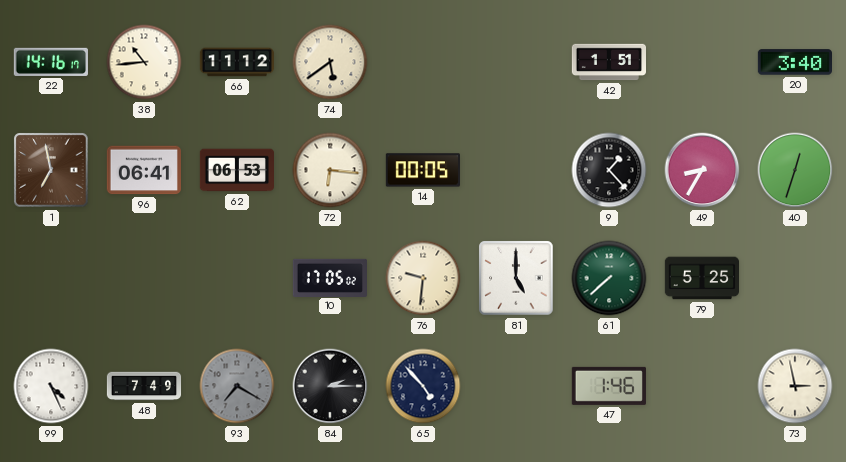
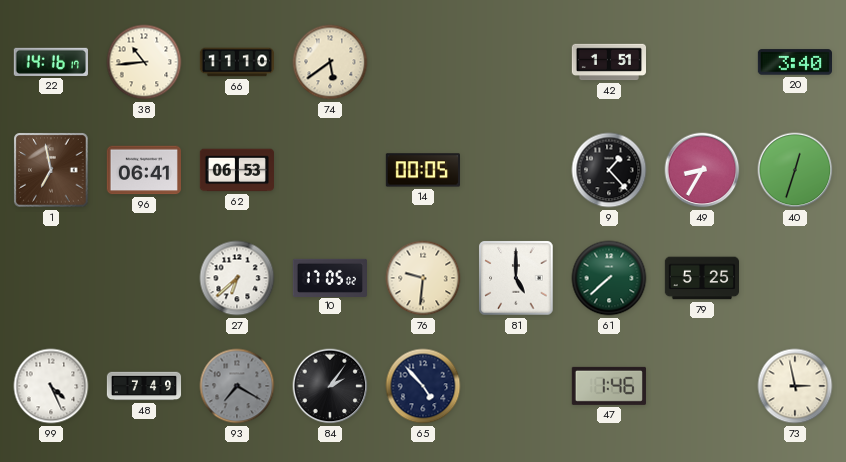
66: 11:12 -> 11:10
72: 6:16 -> none
27: none -> 6:38
84: 2:15 -> 2:06
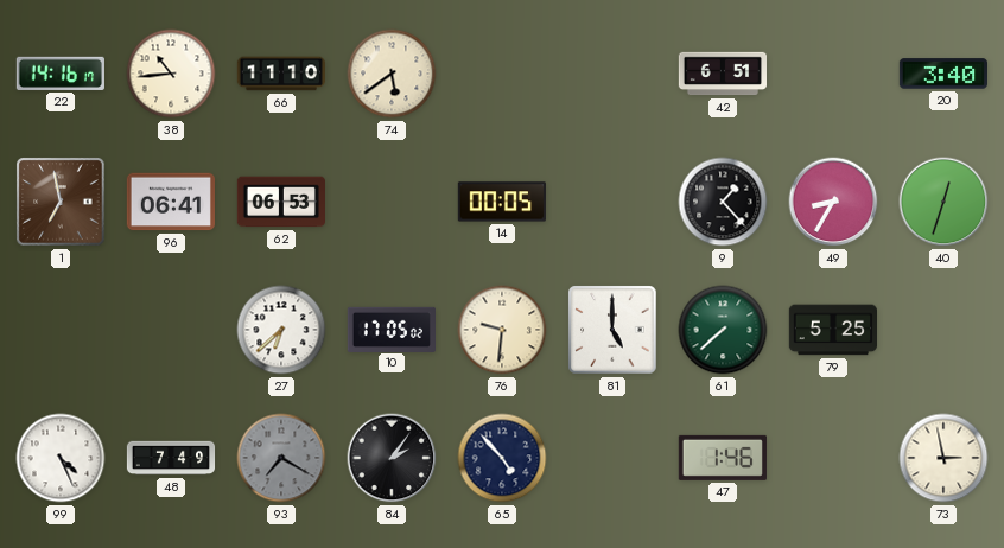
42: 1:51 -> 6:51
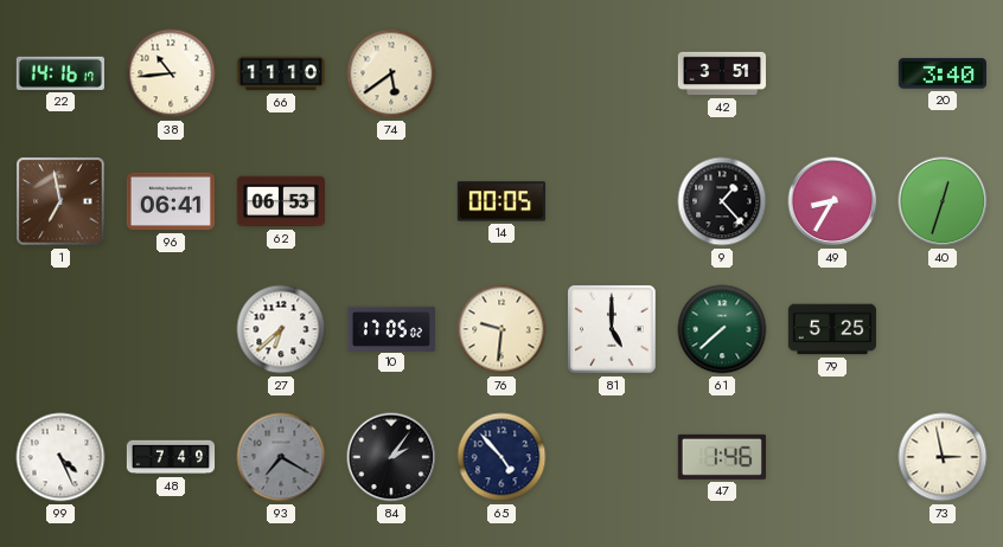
42: 6:51 -> 3:51
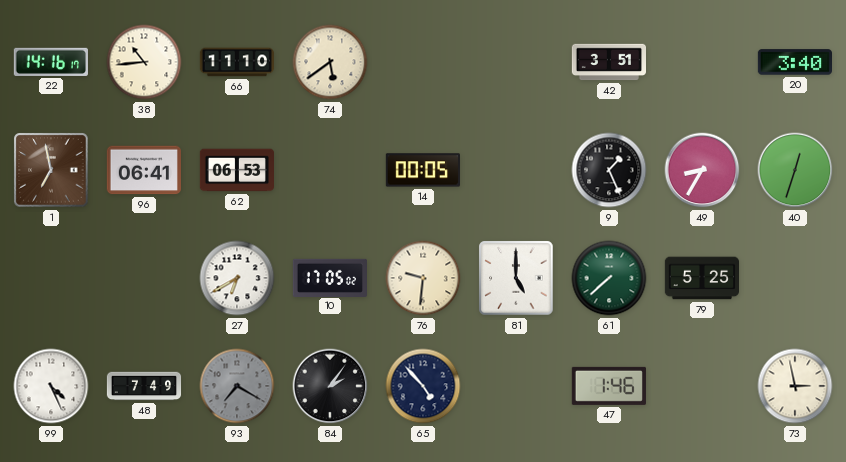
9: 1:23 -> 1:26
27: 6:38 -> 6:40
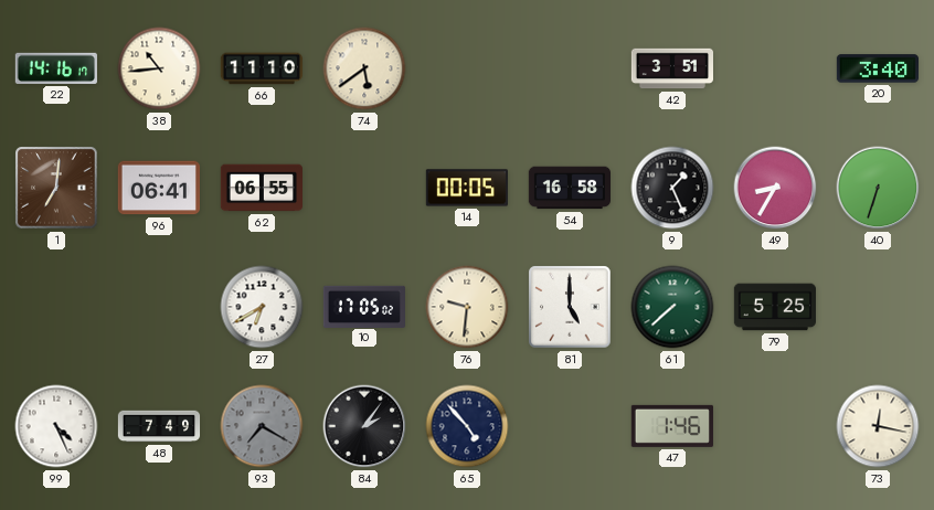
1: 6:58 -> 7:01
62: 06:53 -> 06:55
54: none -> 16:58
40: 12:33 -> 6:33
73: 2:58 -> 12:17
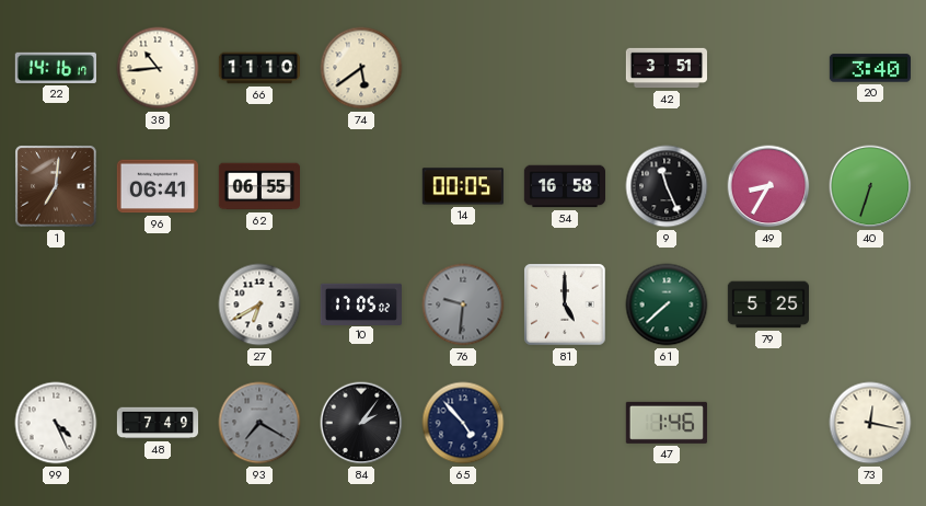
9: 1:26 -> 11:26
76 dial: cream -> grey
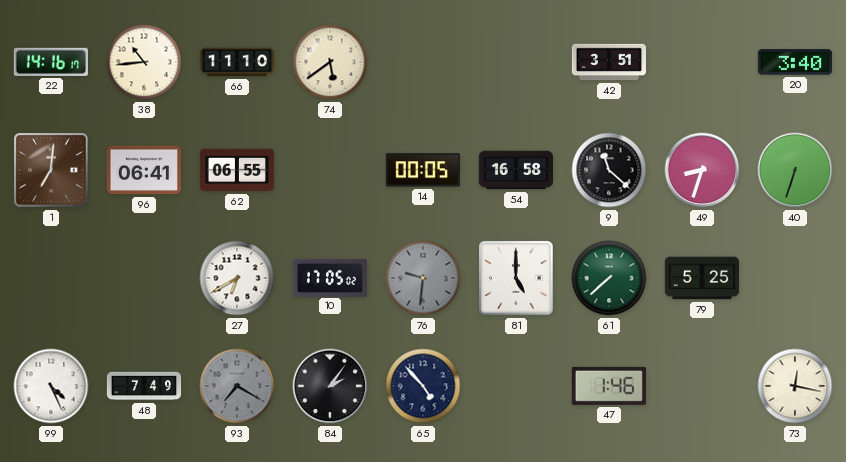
9: 11:26 -> 11:22
49: 8:35 -> 8:33
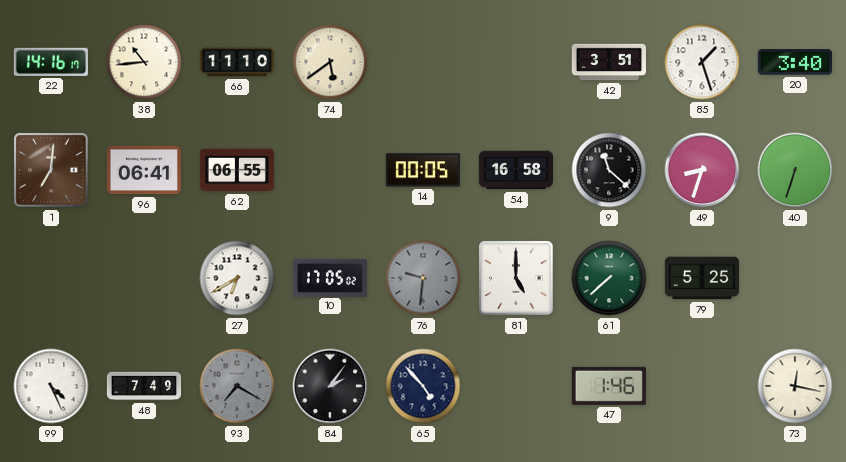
85: none -> 1:27
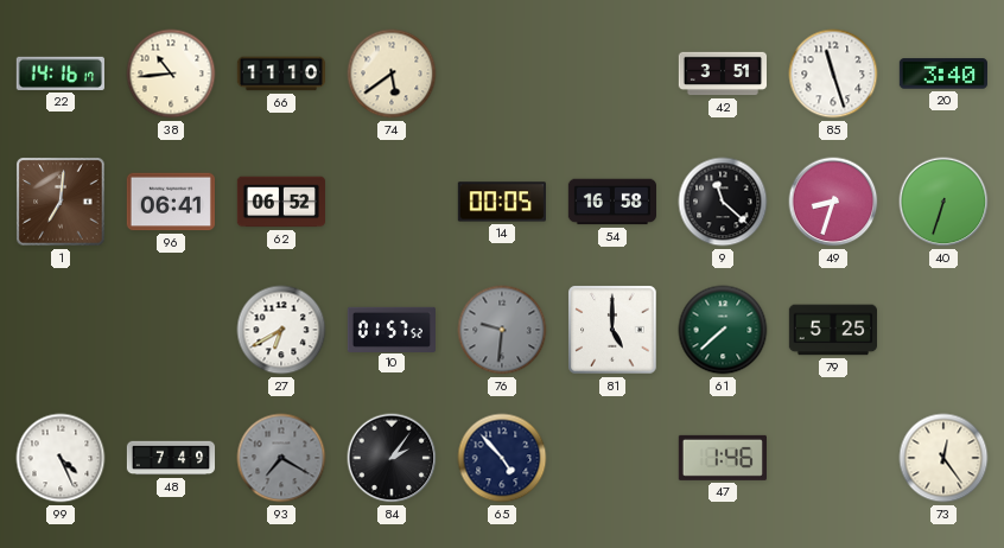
85: 1:27 -> 11:27
62: 06:55 -> 06:52
10: 17:05 -> 01:57
73: 12:17 -> 12:24
